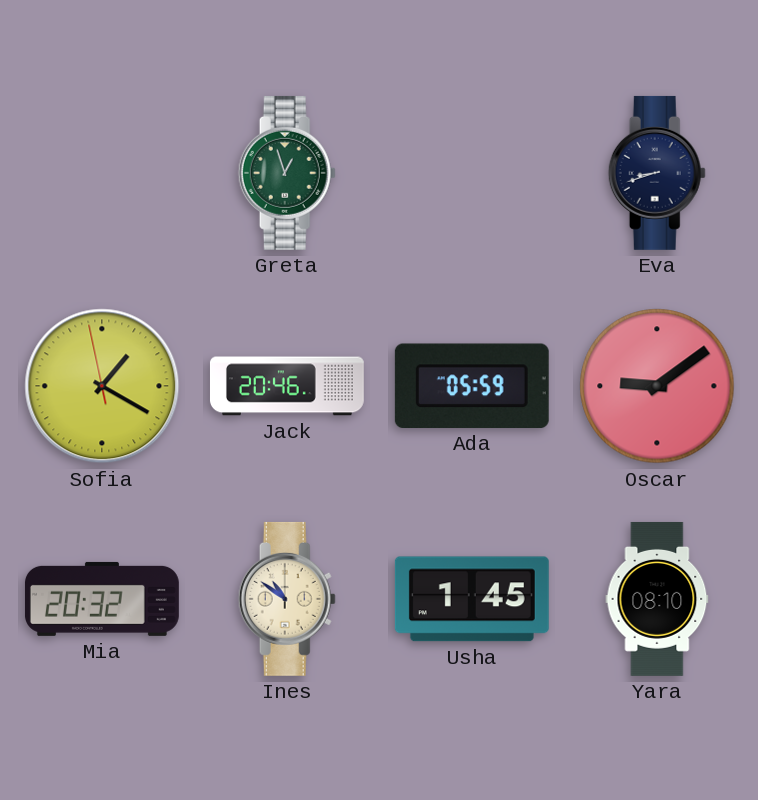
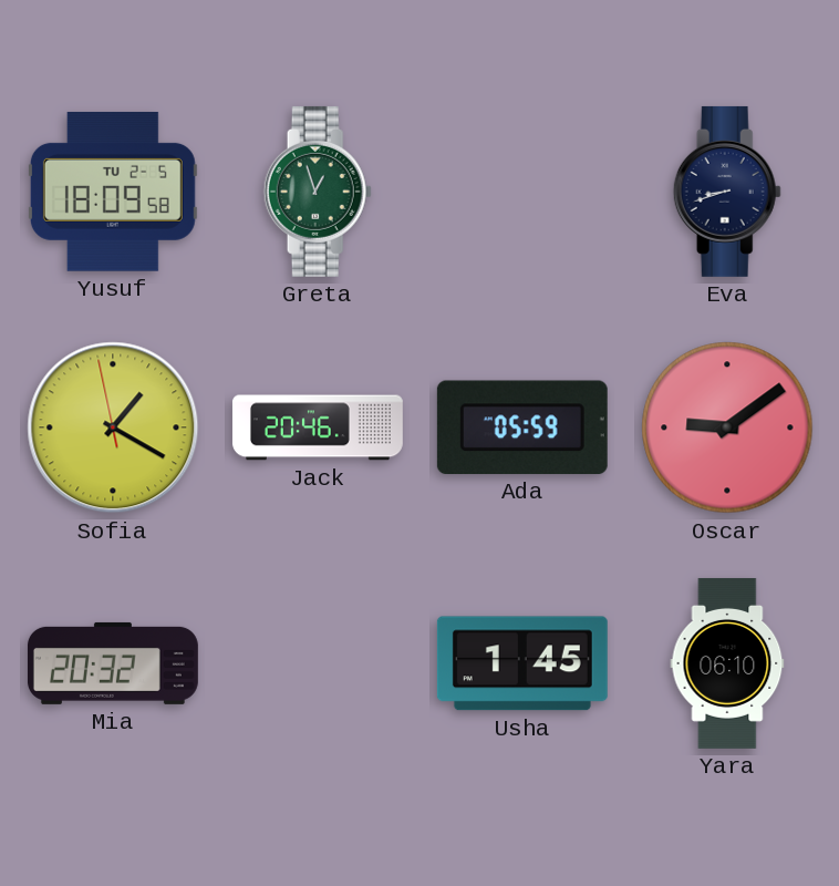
Yusuf: none -> 18:09
Ines: 10:51 -> none
Yara: 08:10 -> 06:10
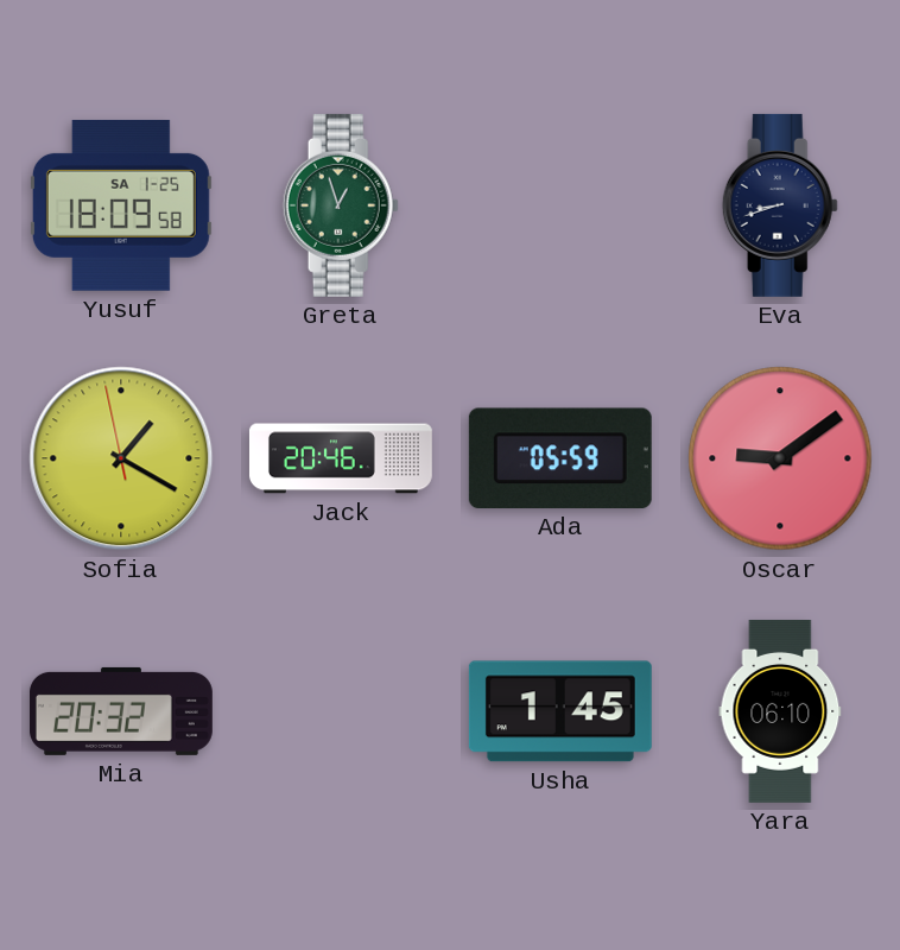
Yusuf date: TU 2-5 -> SA 1-25
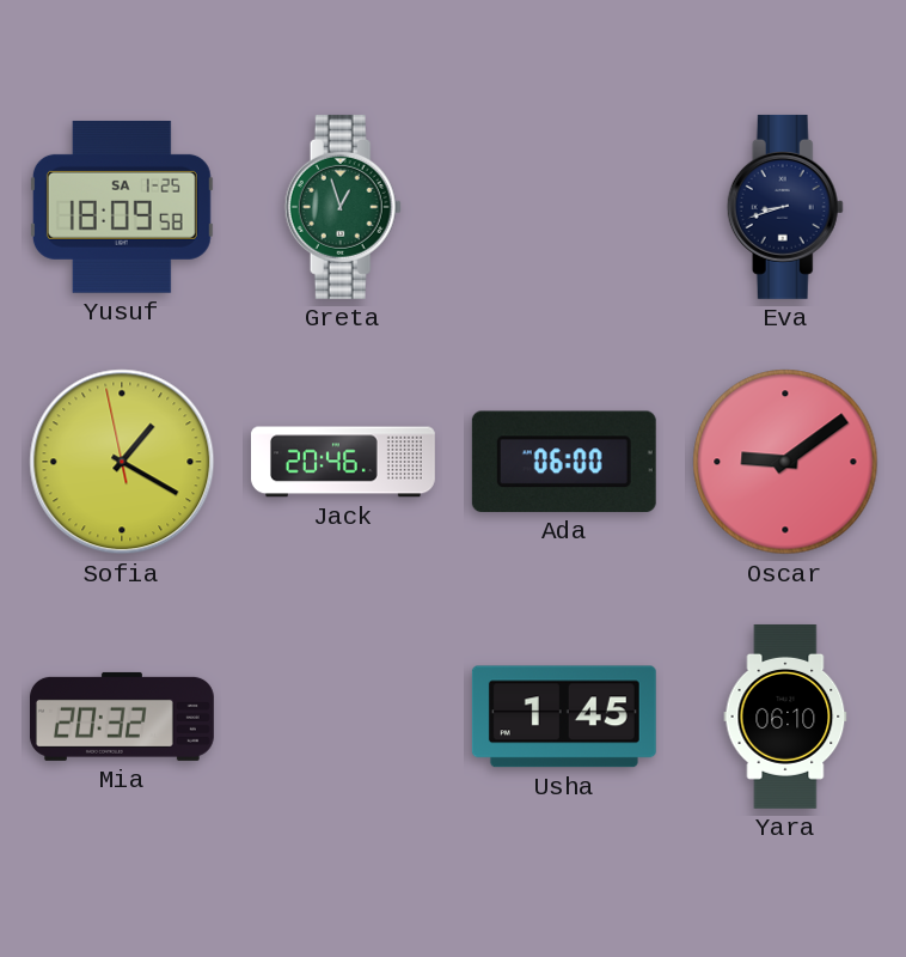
Ada: 05:59 -> 06:00
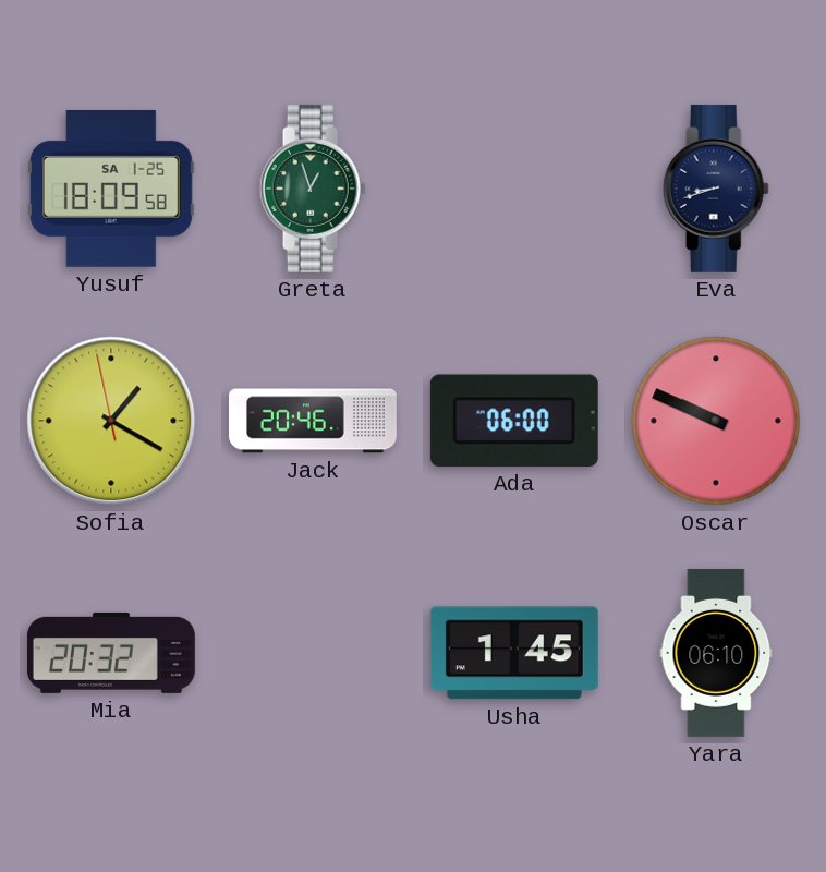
Oscar: 9:09 -> 9:49
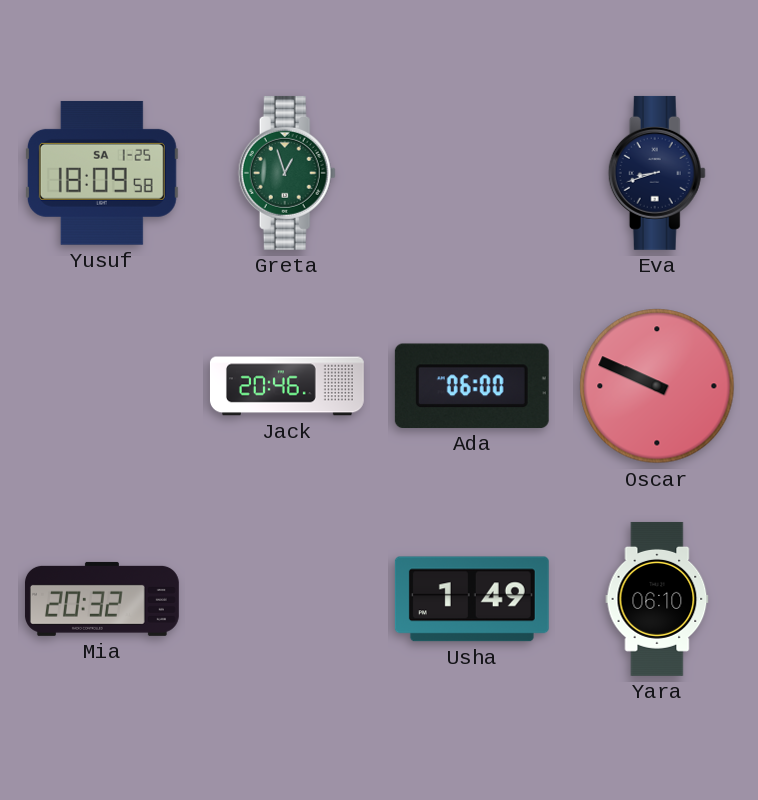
Sofia: 1:19 -> none
Usha: 1:45 -> 1:49
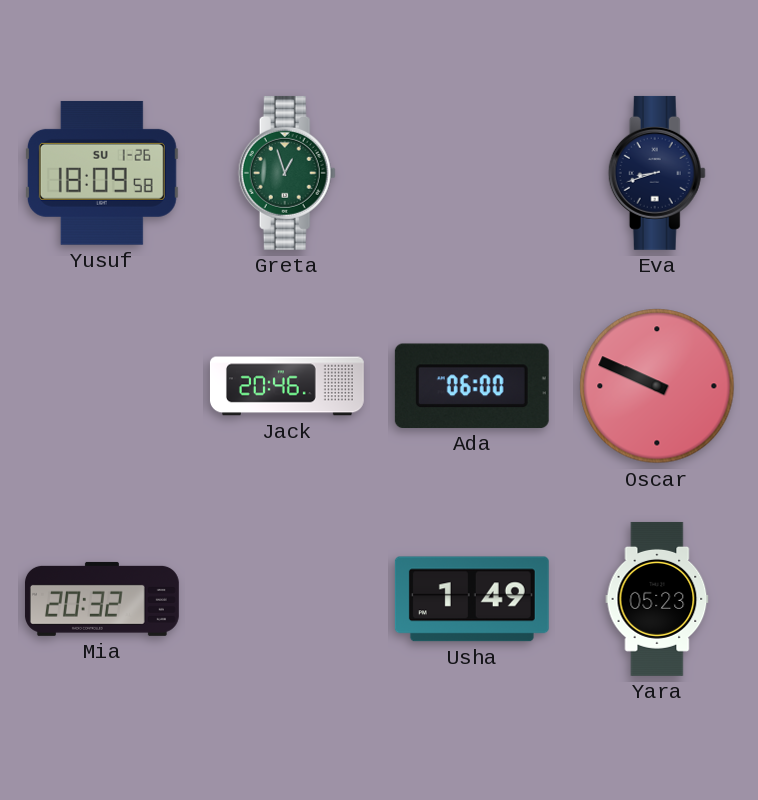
Yusuf date: SA 1-25 -> SU 1-26
Yara: 06:10 -> 05:23
